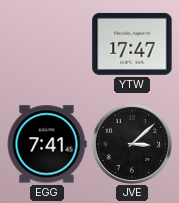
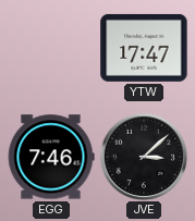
EGG: 7:41 -> 7:46
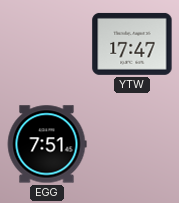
EGG: 7:46 -> 7:51
JVE: 3:08 -> none
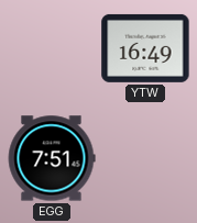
YTW: 17:47 -> 16:49
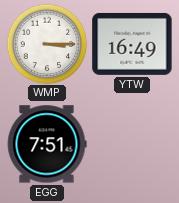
WMP: none -> 3:15
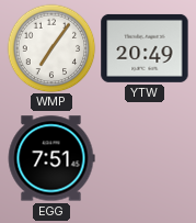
WMP: 3:15 -> 7:06
YTW: 16:49 -> 20:49
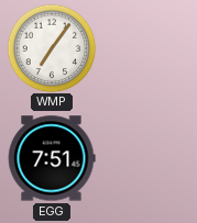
YTW: 20:49 -> none
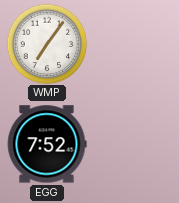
EGG: 7:51 -> 7:52
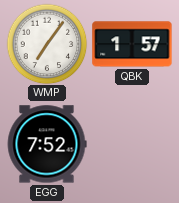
QBK: none -> 1:57
